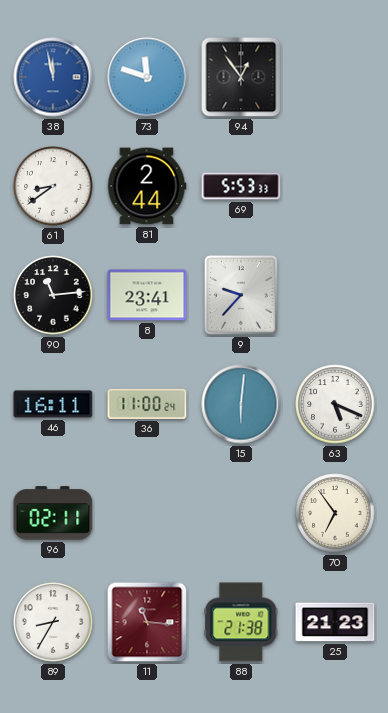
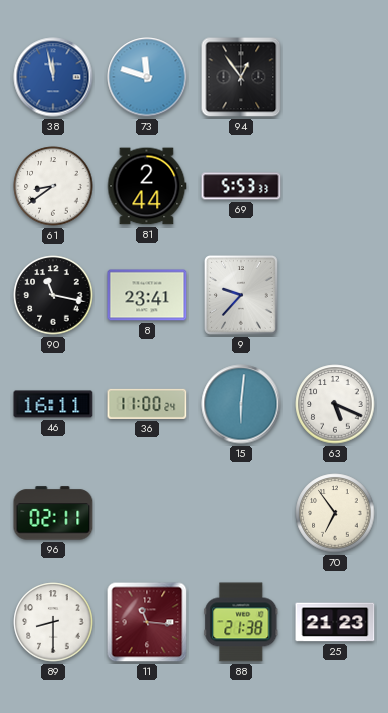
90: 11:14 -> 11:17
89: 8:35 -> 8:30
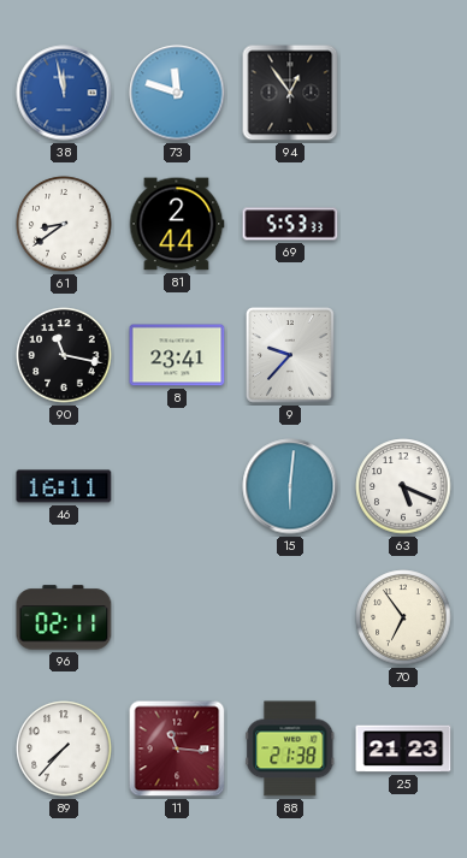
36: 11:00 -> none
89: 8:30 -> 7:37
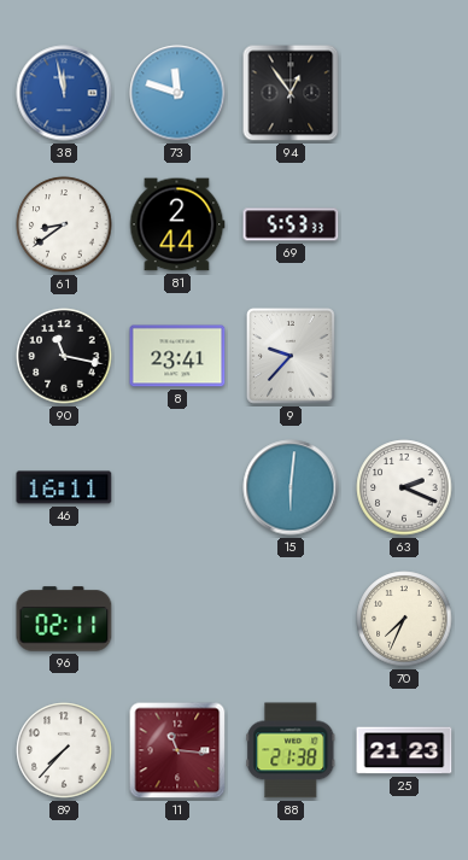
63: 5:19 -> 2:19
70: 6:54 -> 7:34
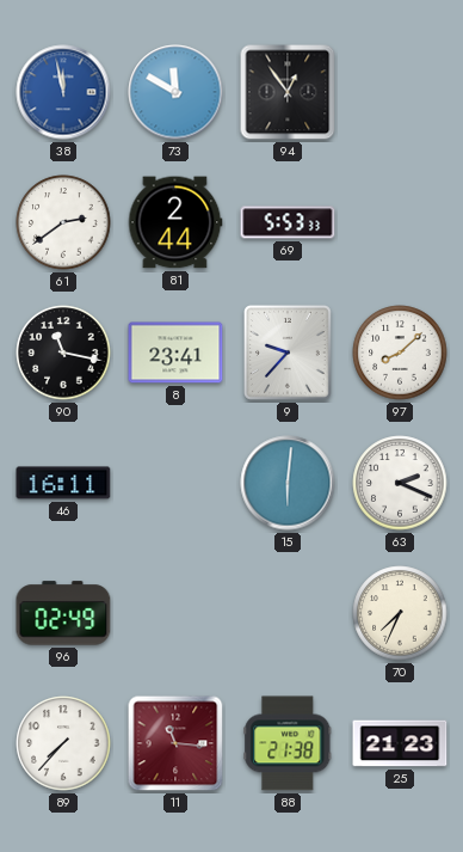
73: 11:48 -> 11:50
61: 8:39 -> 2:39
97: none -> 8:08
96: 02:11 -> 02:49
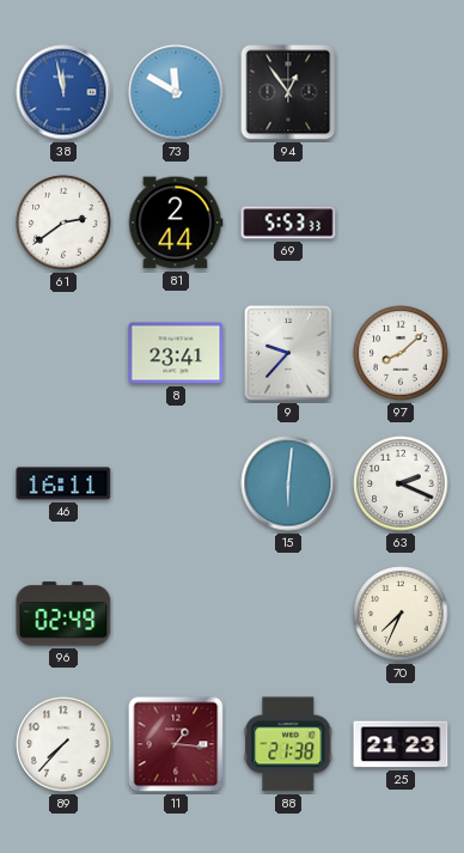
90: 11:17 -> none
11: 11:16 -> 1:16
